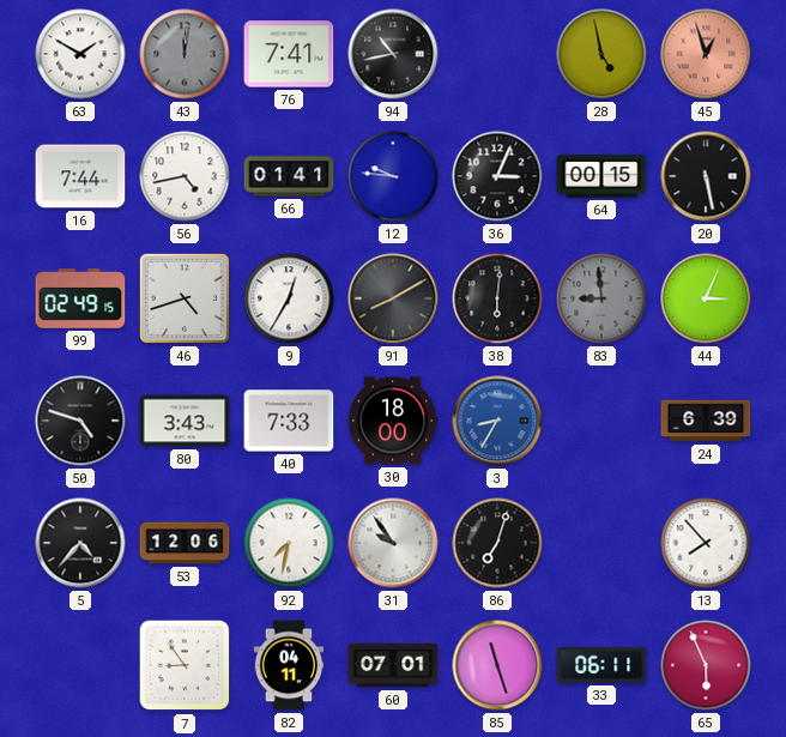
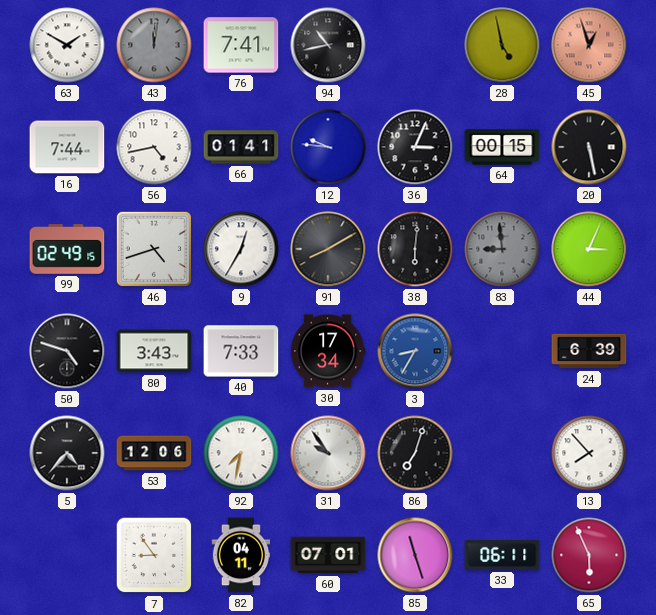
30: 18:00 -> 17:34
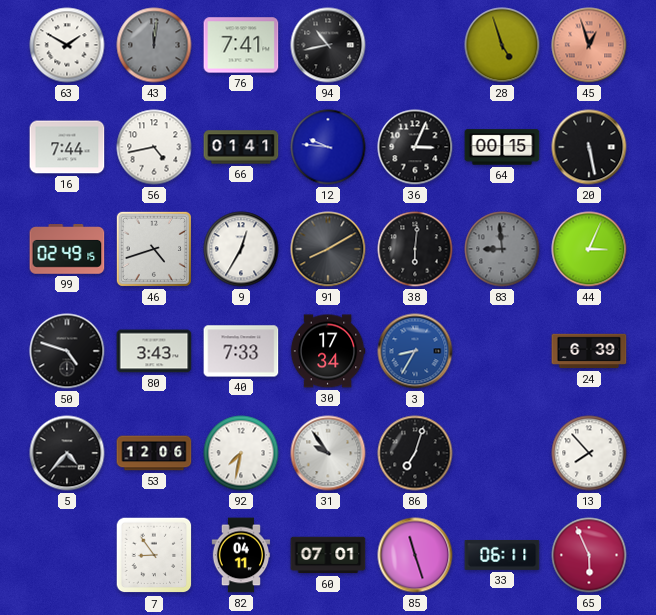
28: 4:58 -> 4:57
